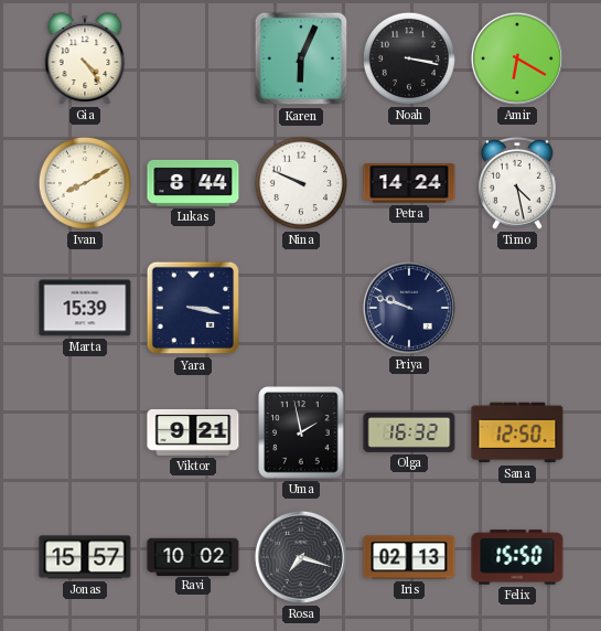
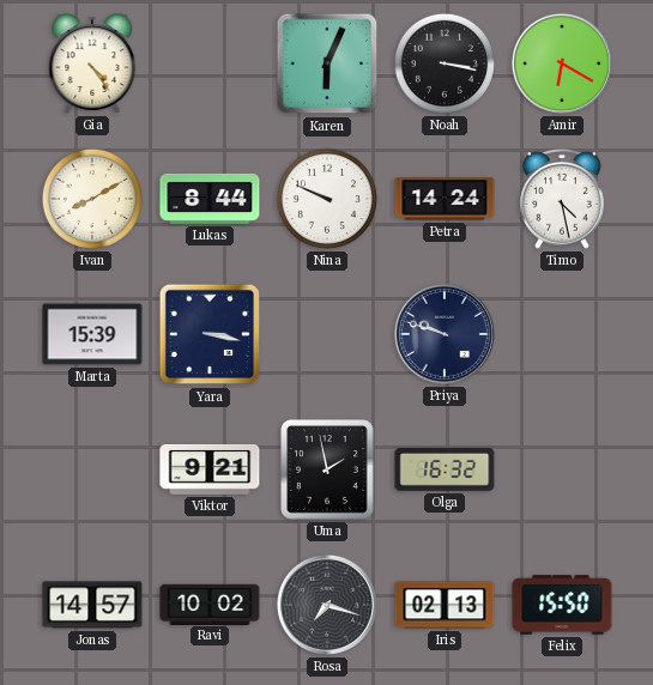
Sana: 12:50 -> none
Jonas: 15:57 -> 14:57
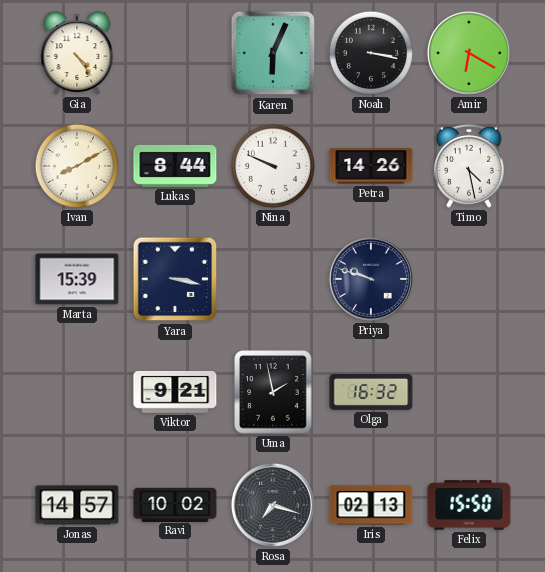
Petra: 14:24 -> 14:26
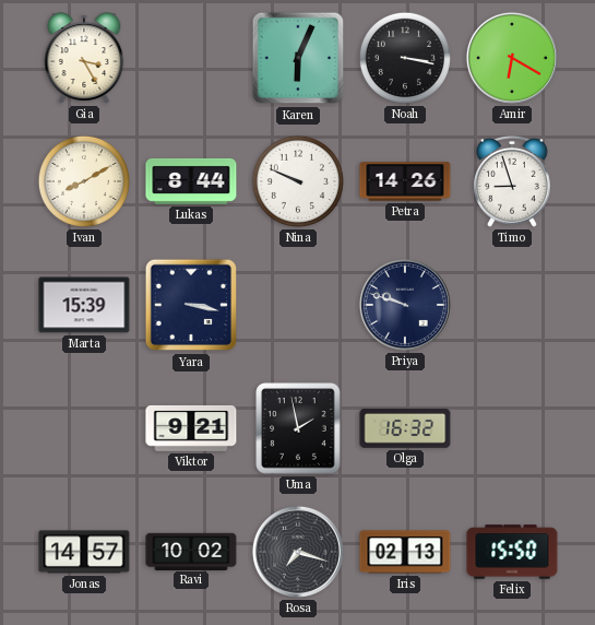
Gia: 4:24 -> 3:25
Timo: 4:28 -> 8:57
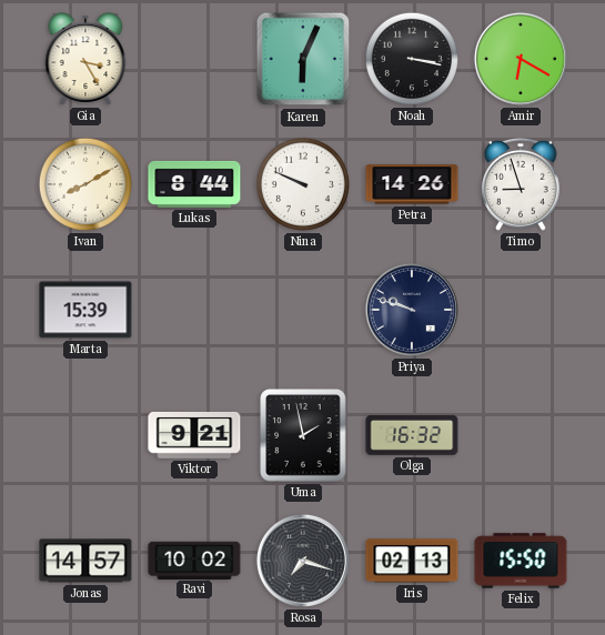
Yara: 3:17 -> none
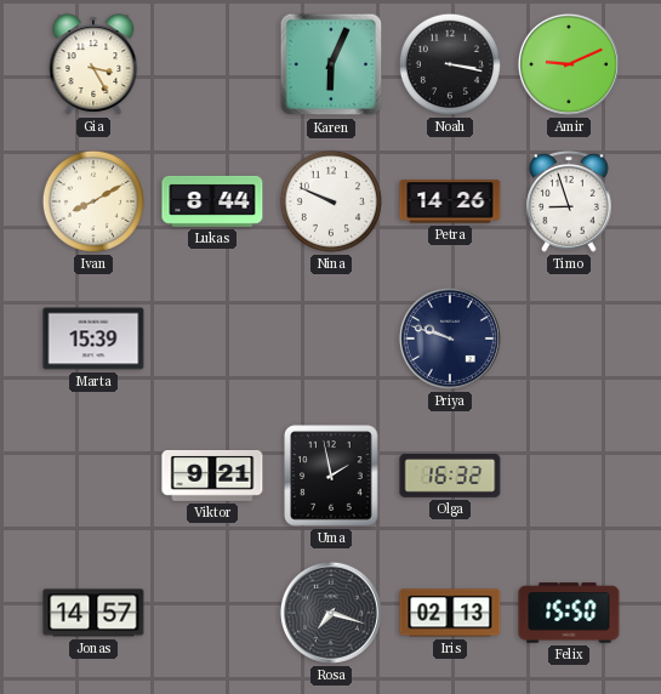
Amir: 6:20 -> 9:11
Ravi: 10:02 -> none
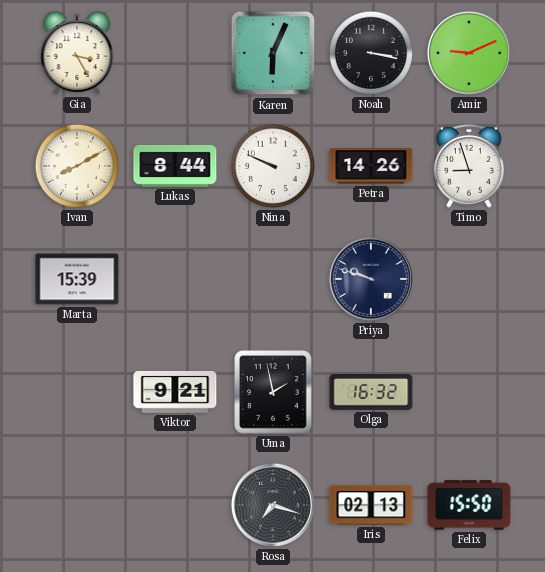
Jonas: 14:57 -> none
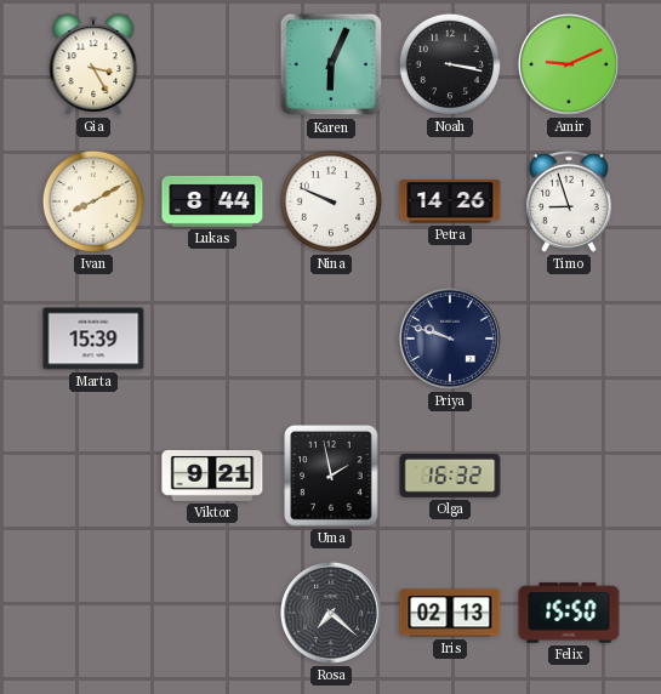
Rosa: 7:18 -> 7:22
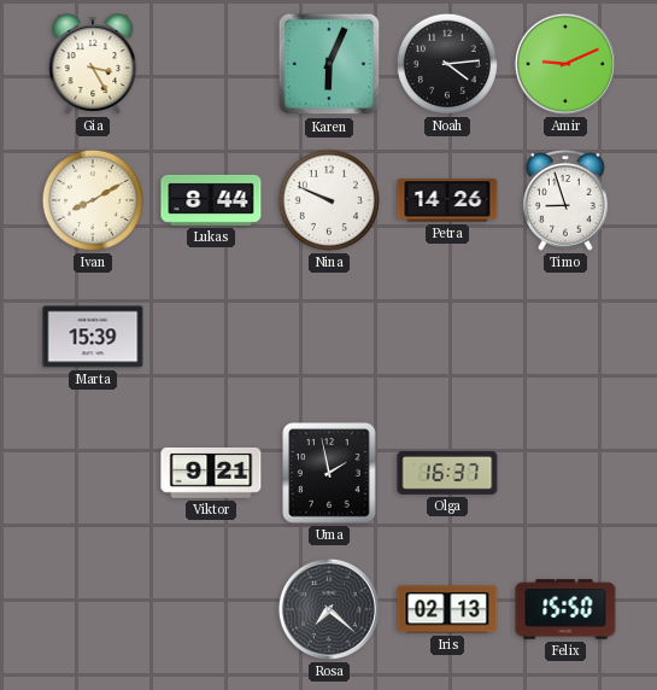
Noah: 3:17 -> 4:14
Priya: 9:48 -> none
Olga: 16:32 -> 16:37
